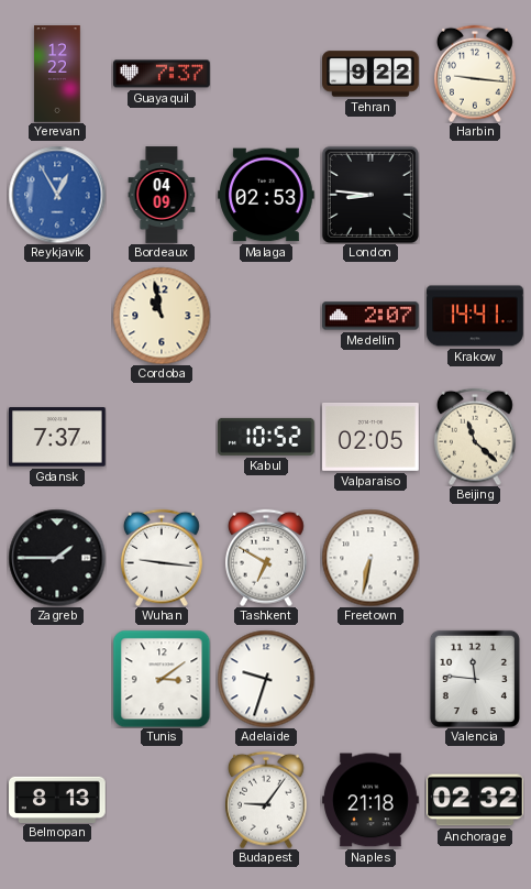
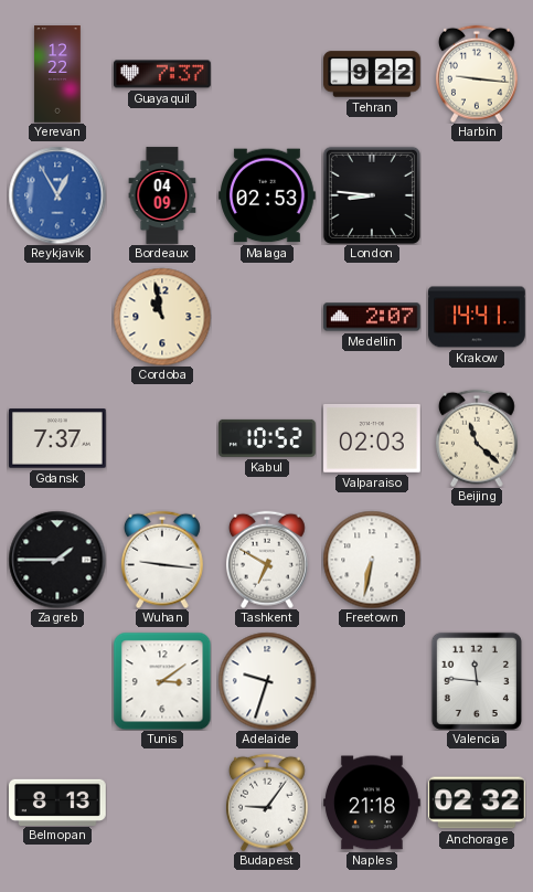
Valparaiso: 02:05 -> 02:03
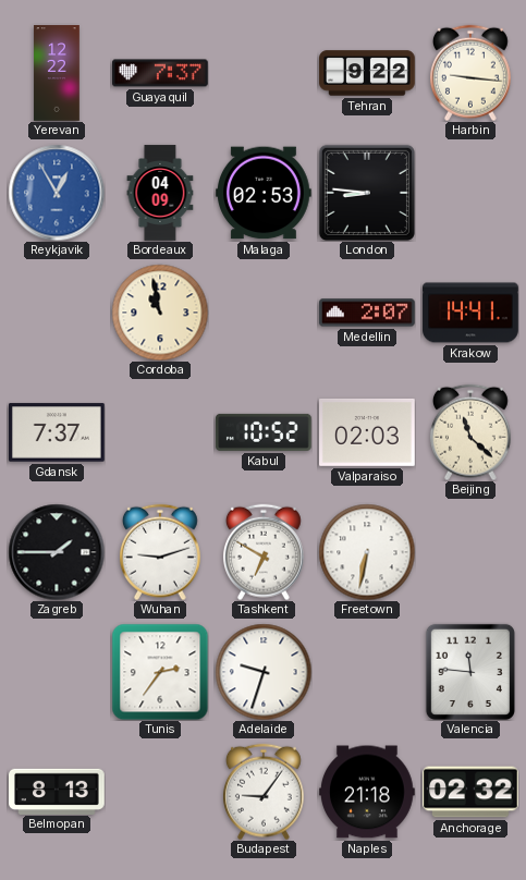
Wuhan: 9:16 -> 9:12
Tunis: 3:09 -> 2:36
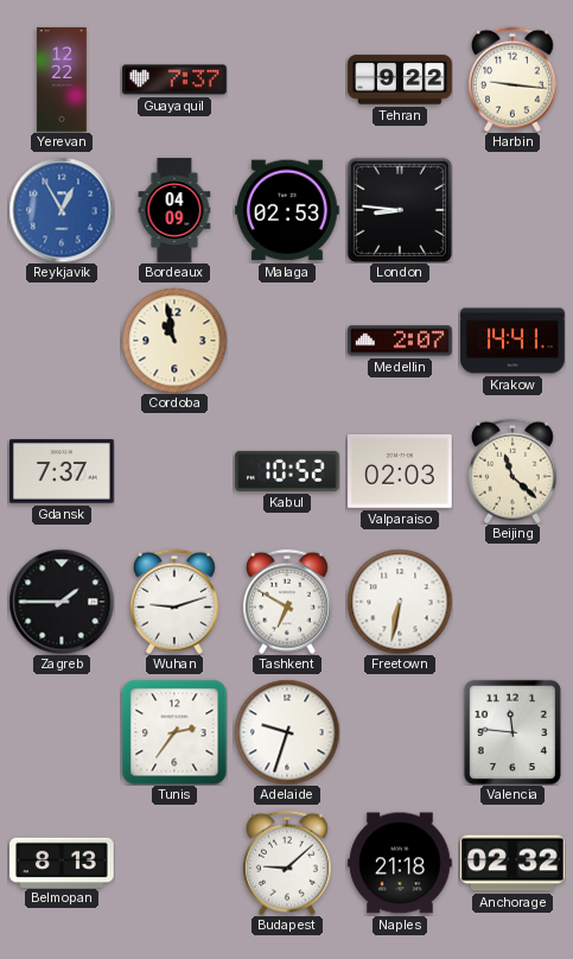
Budapest: 9:06 -> 9:08
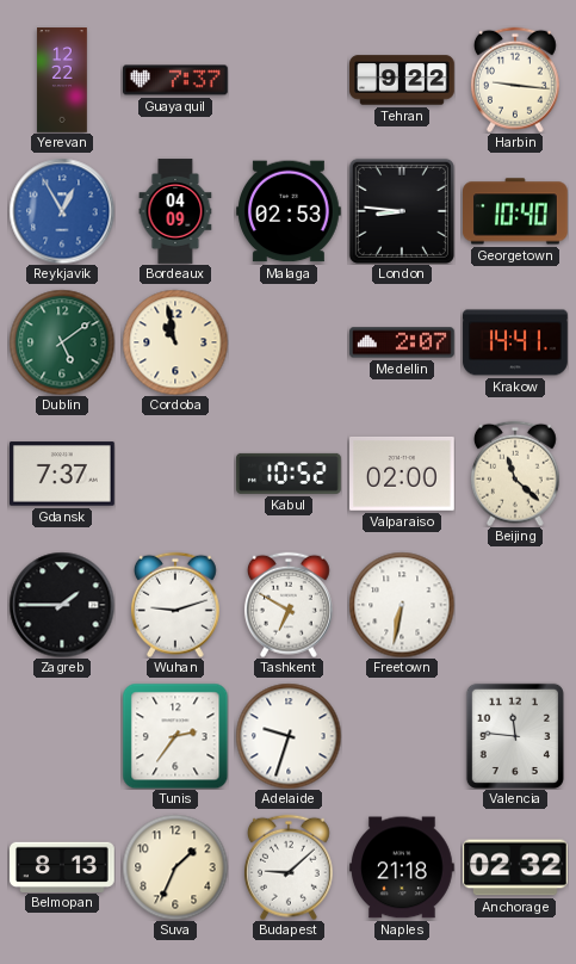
Georgetown: none -> 10:40
Dublin: none -> 5:09
Valparaiso: 02:03 -> 02:00
Suva: none -> 1:34
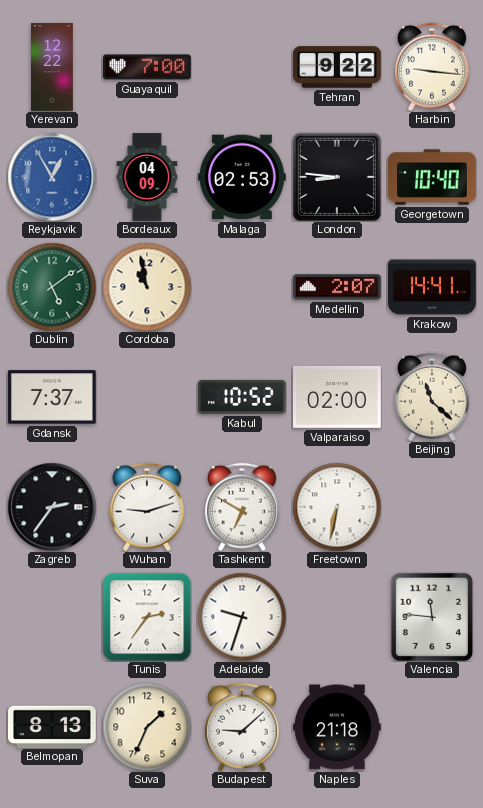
Guayaquil: 7:37 -> 7:00
Zagreb: 1:45 -> 2:36
Anchorage: 02:32 -> none
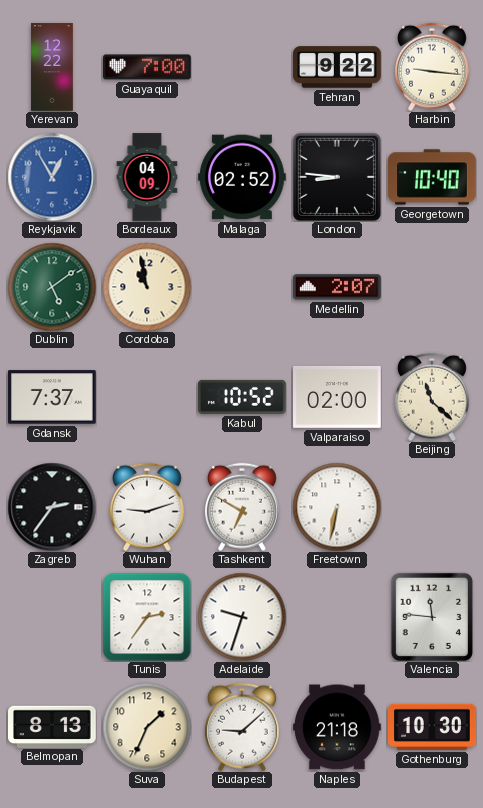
Malaga: 02:53 -> 02:52
Krakow: 14:41 -> none
Gothenburg: none -> 10:30
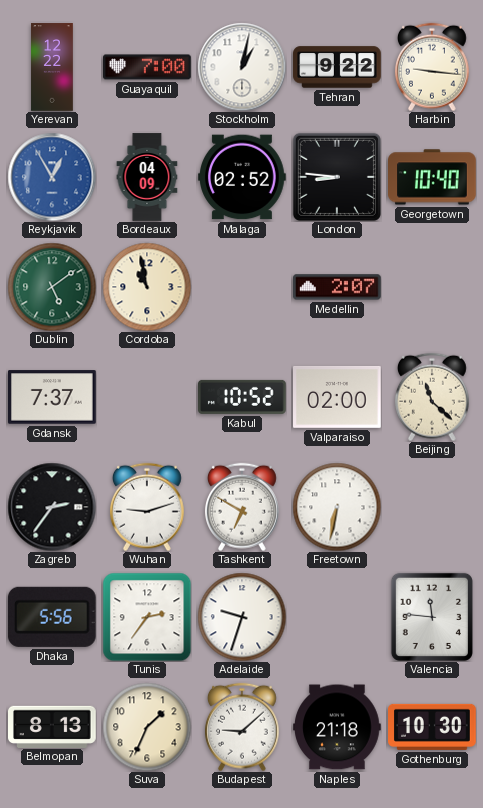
Stockholm: none -> 1:02
Dhaka: none -> 5:56
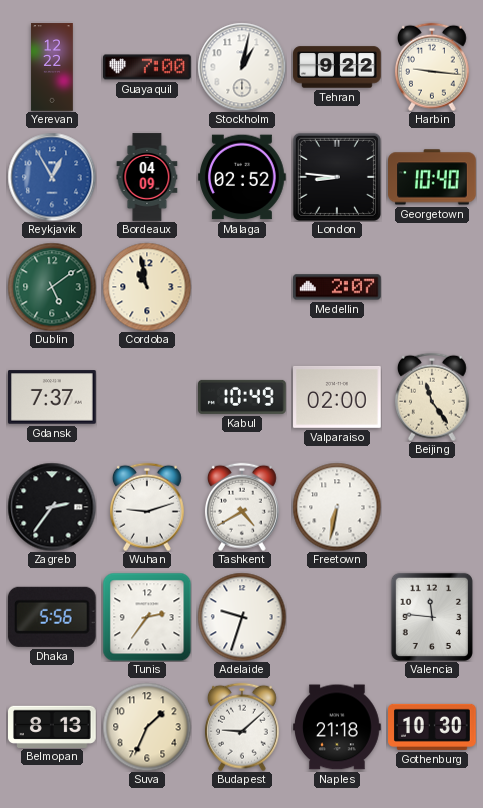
Kabul: 10:52 -> 10:49
Beijing: 11:22 -> 11:24
Tashkent: 6:50 -> 4:40
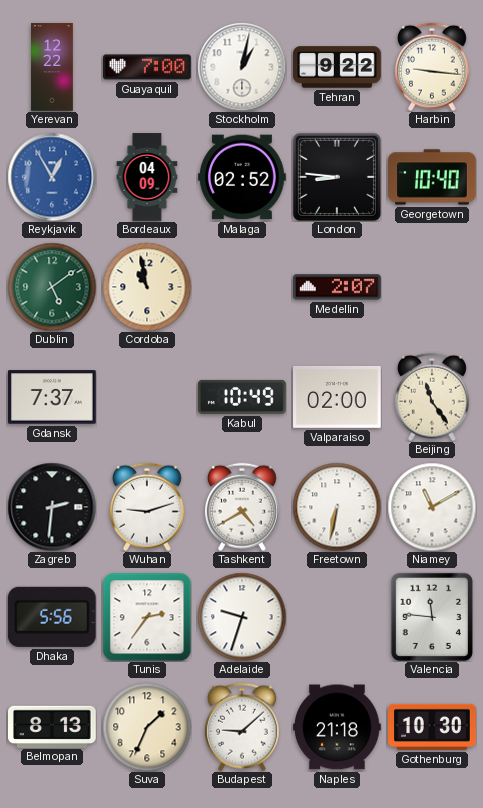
Zagreb: 2:36 -> 2:31
Niamey: none -> 11:10
